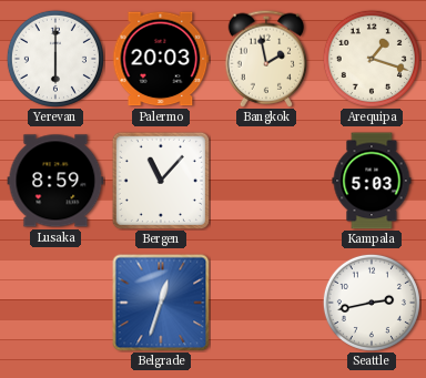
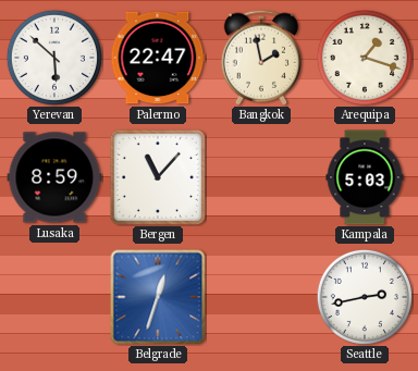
Yerevan: 6:00 -> 5:52
Palermo: 20:03 -> 22:47
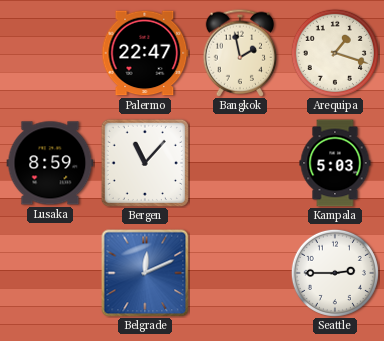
Yerevan: 5:52 -> none
Belgrade: 12:33 -> 12:11
Seattle: 2:43 -> 2:45
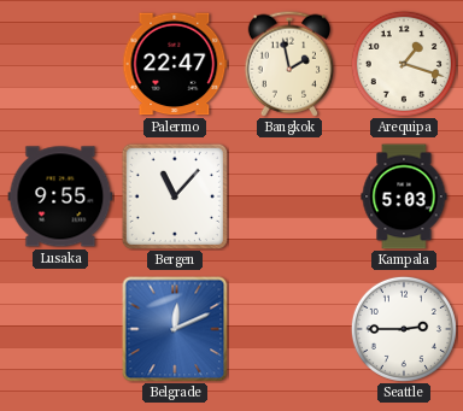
Lusaka: 8:59 -> 9:55
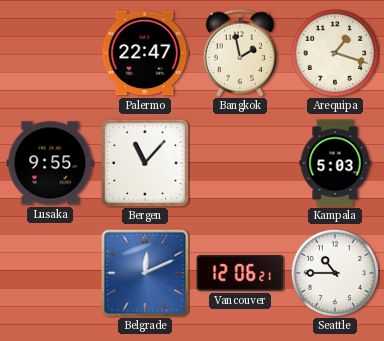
Vancouver: none -> 12:06
Seattle: 2:45 -> 10:45
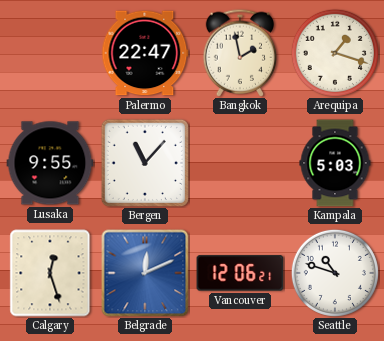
Calgary: none -> 12:27
Seattle: 10:45 -> 10:48
